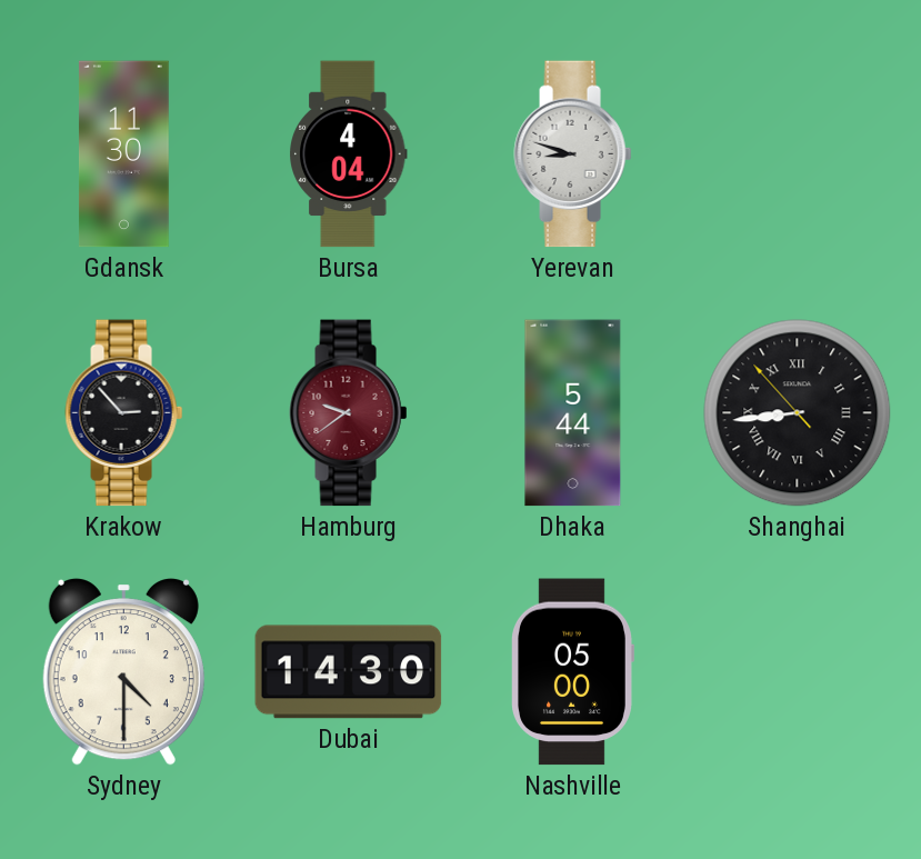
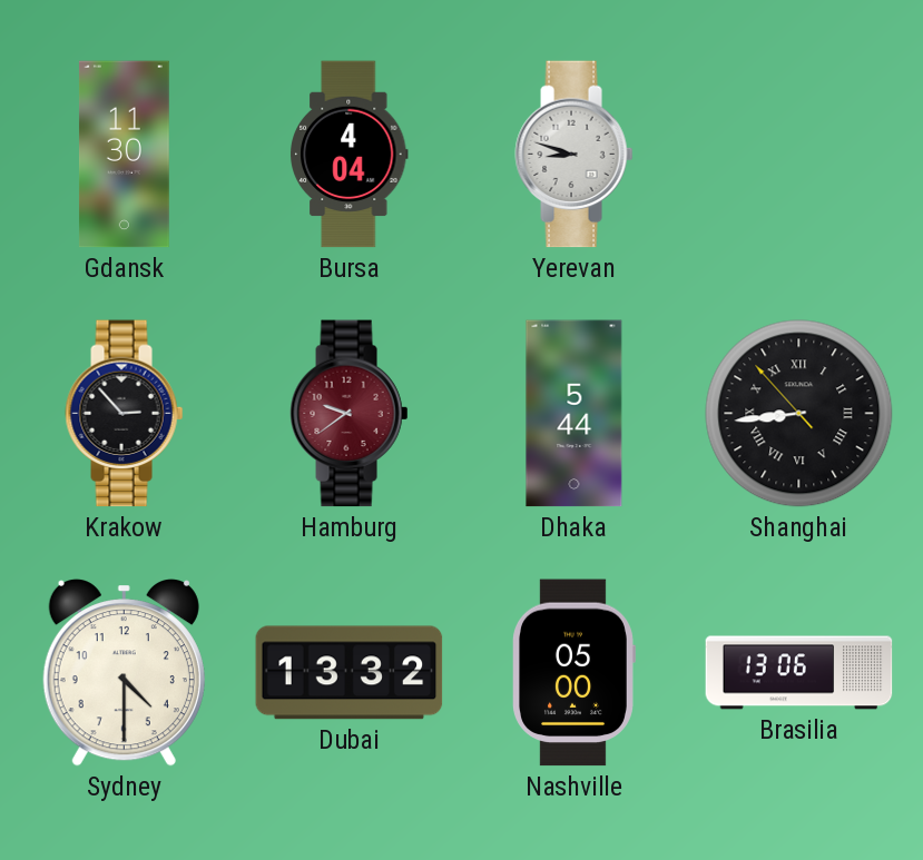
Dubai: 14:30 -> 13:32
Brasilia: none -> 13:06
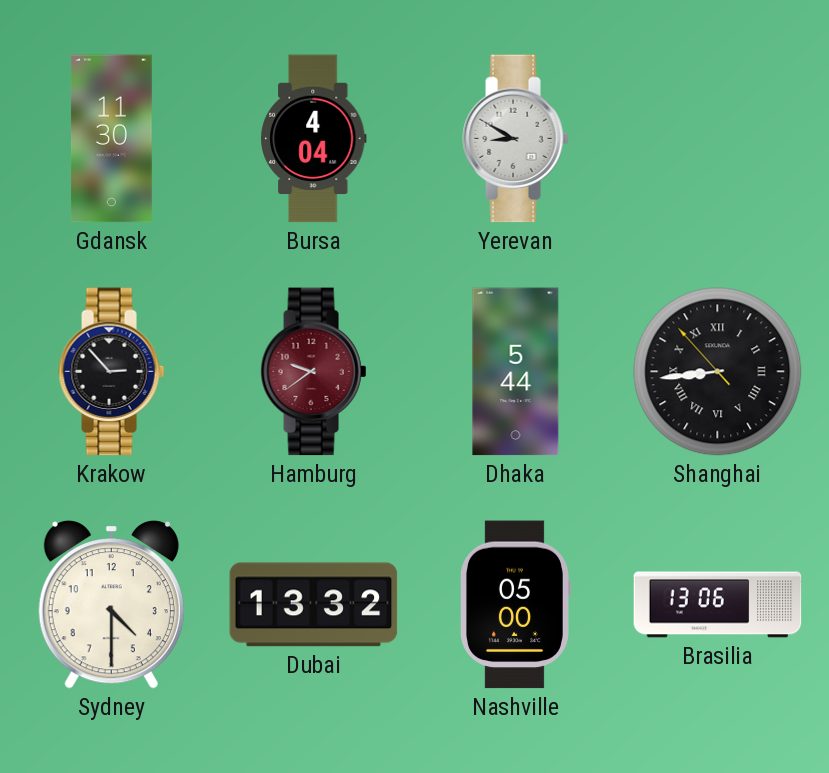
Yerevan: 8:48 -> 8:50
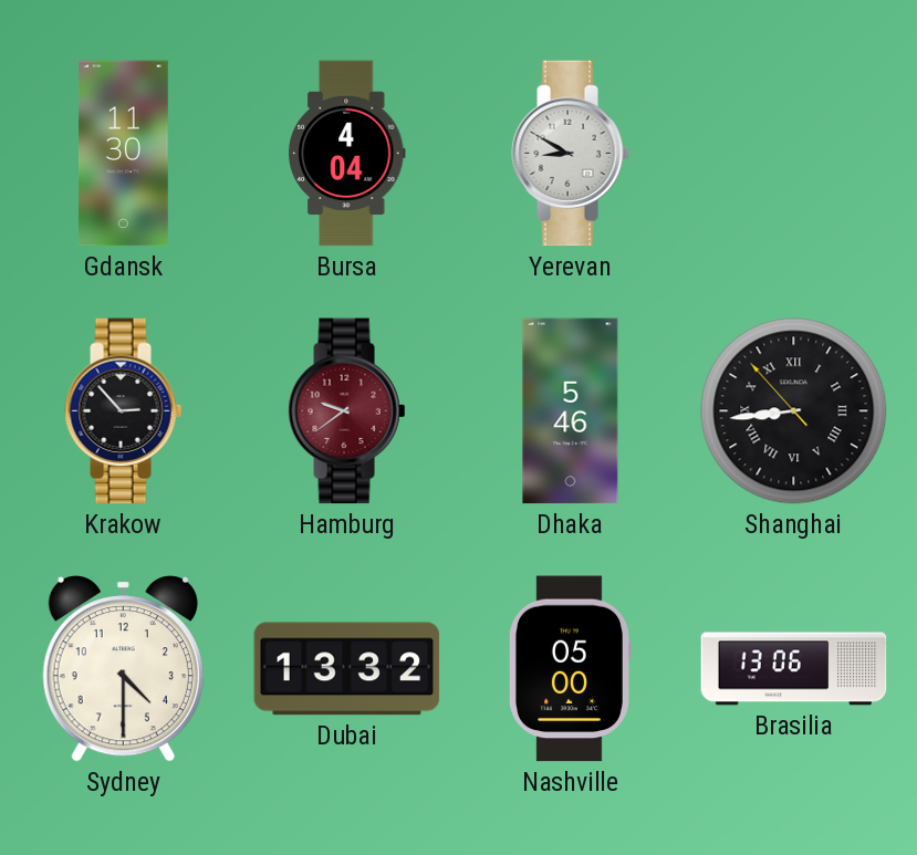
Dhaka: 5:44 -> 5:46
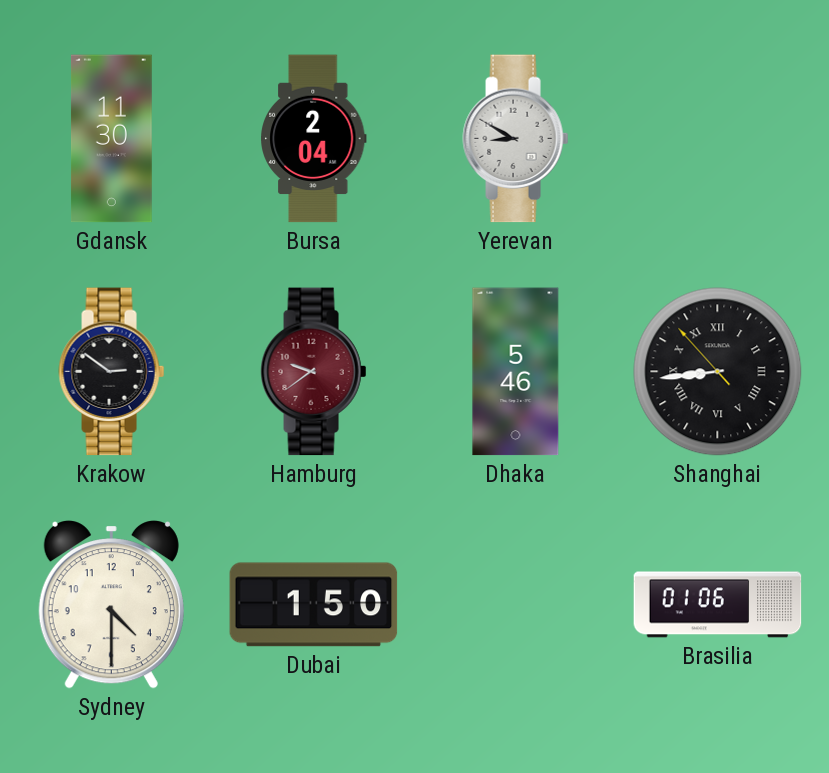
Bursa: 4:04 -> 2:04
Krakow: 2:53 -> 2:51
Dubai: 13:32 -> 1:50
Nashville: 05:00 -> none
Brasilia: 13:06 -> 01:06
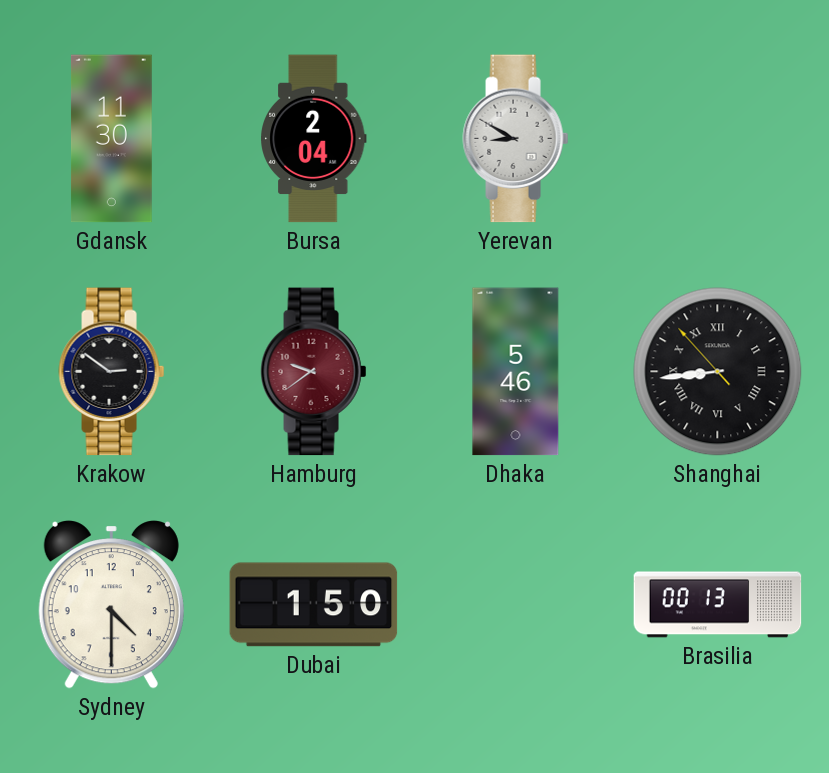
Brasilia: 01:06 -> 00:13
